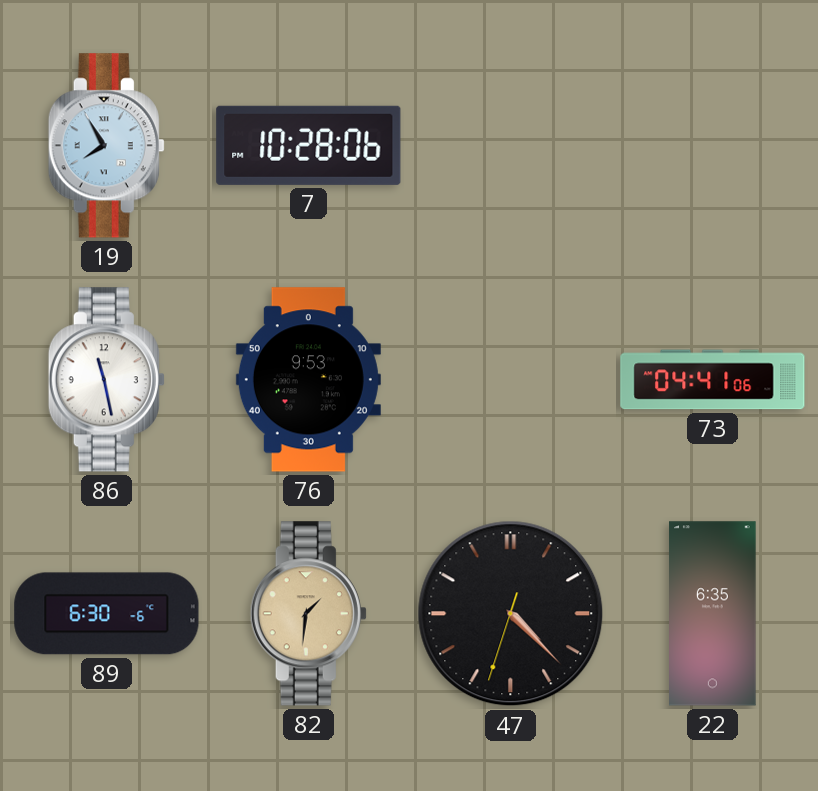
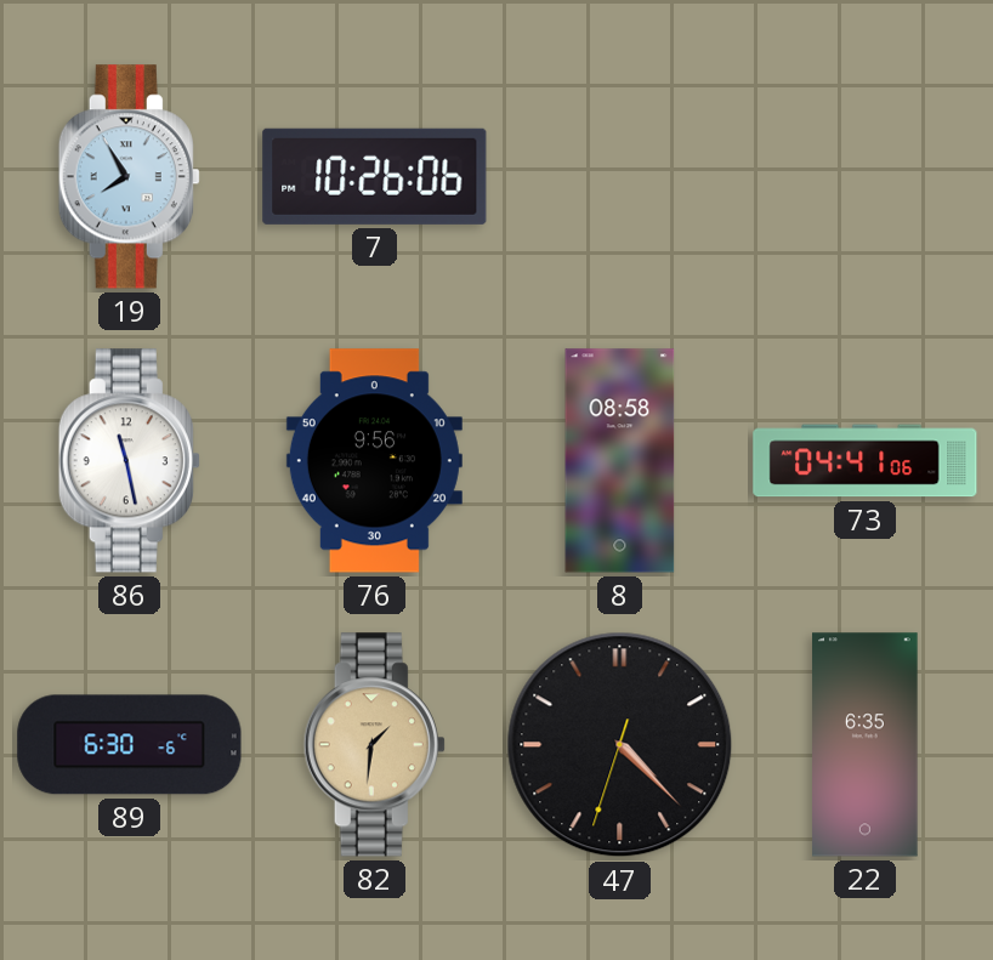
7: 10:28 -> 10:26
76: 9:53 -> 9:56
8: none -> 08:58
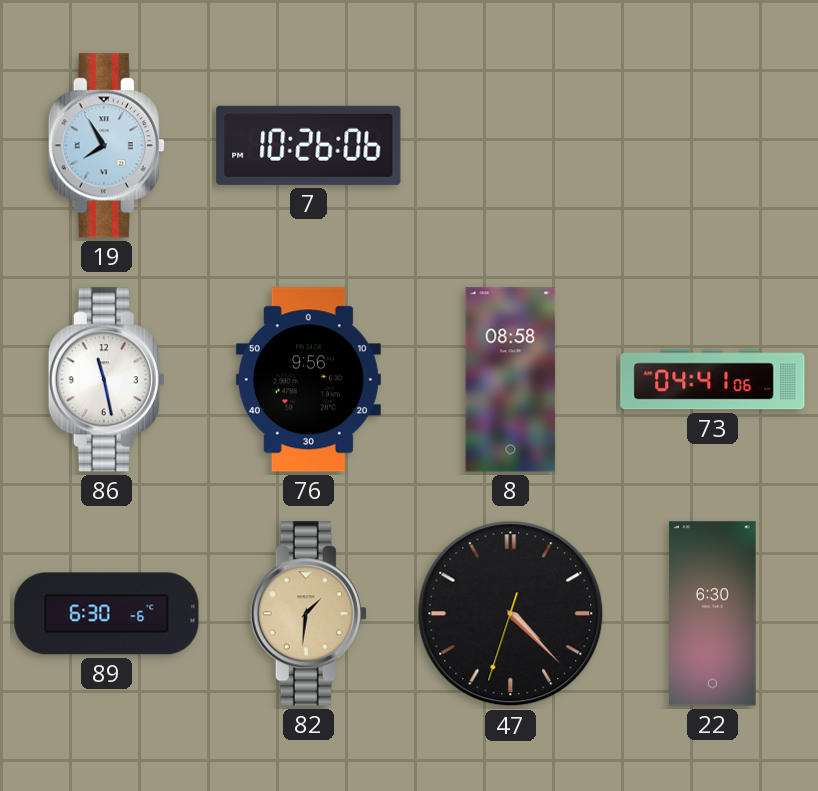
22: 6:35 -> 6:30
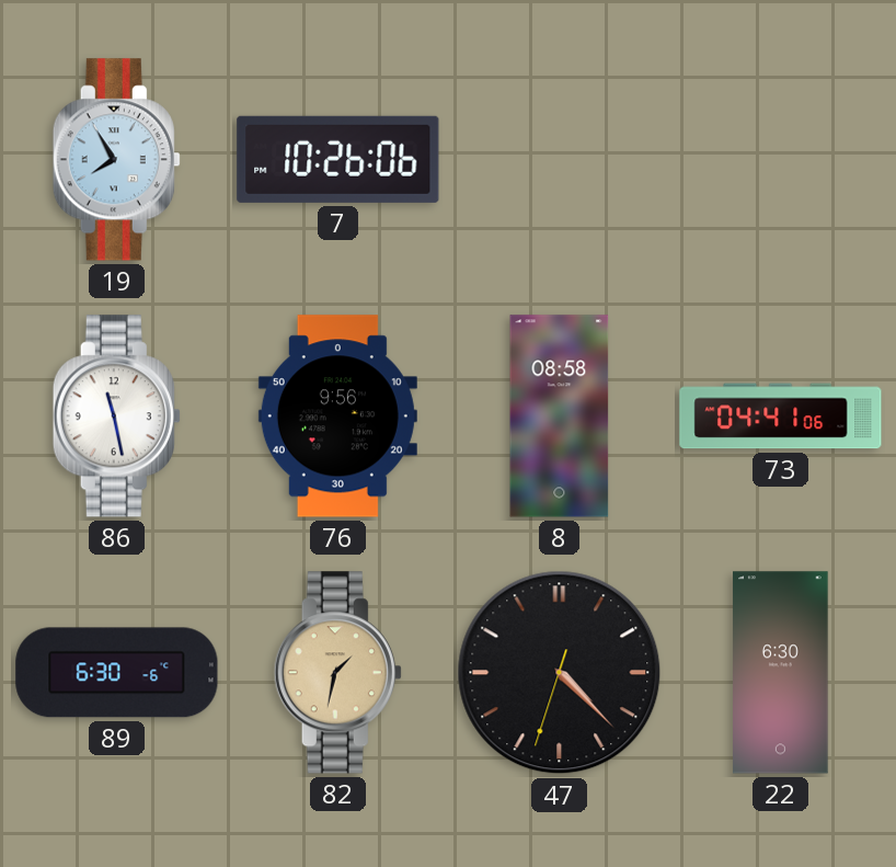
82: 1:31 -> 1:32
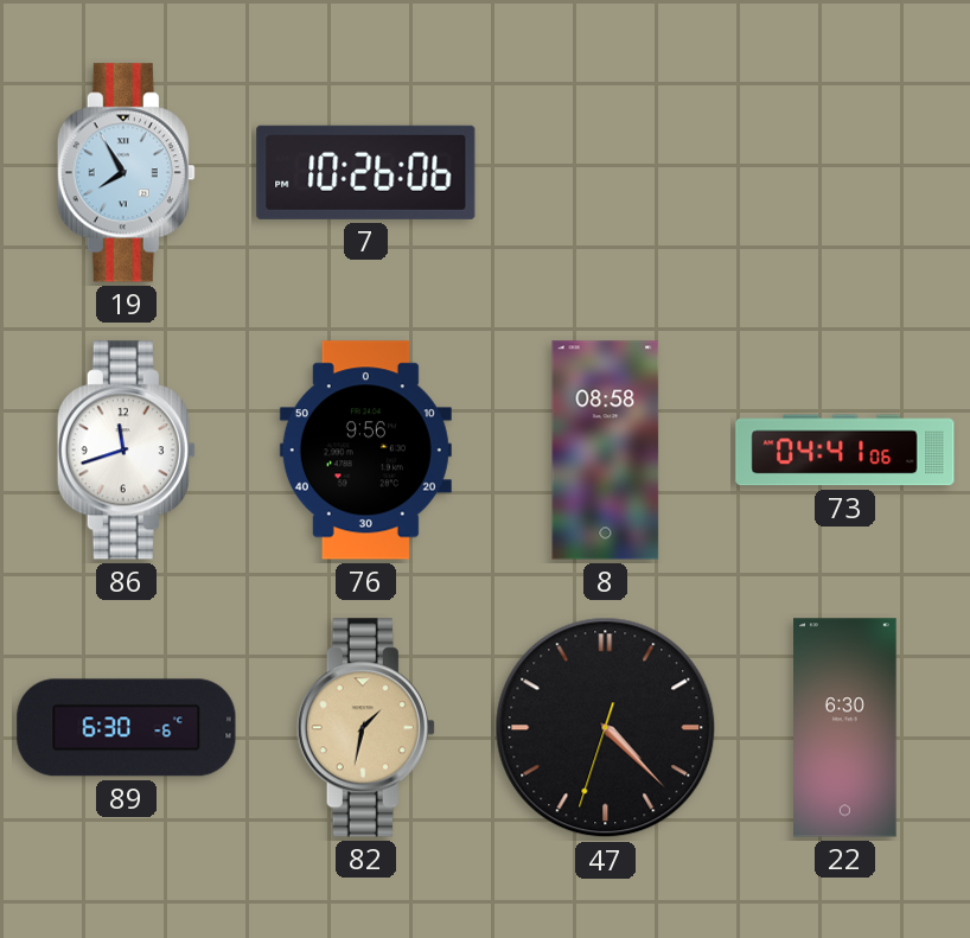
86: 11:28 -> 11:42
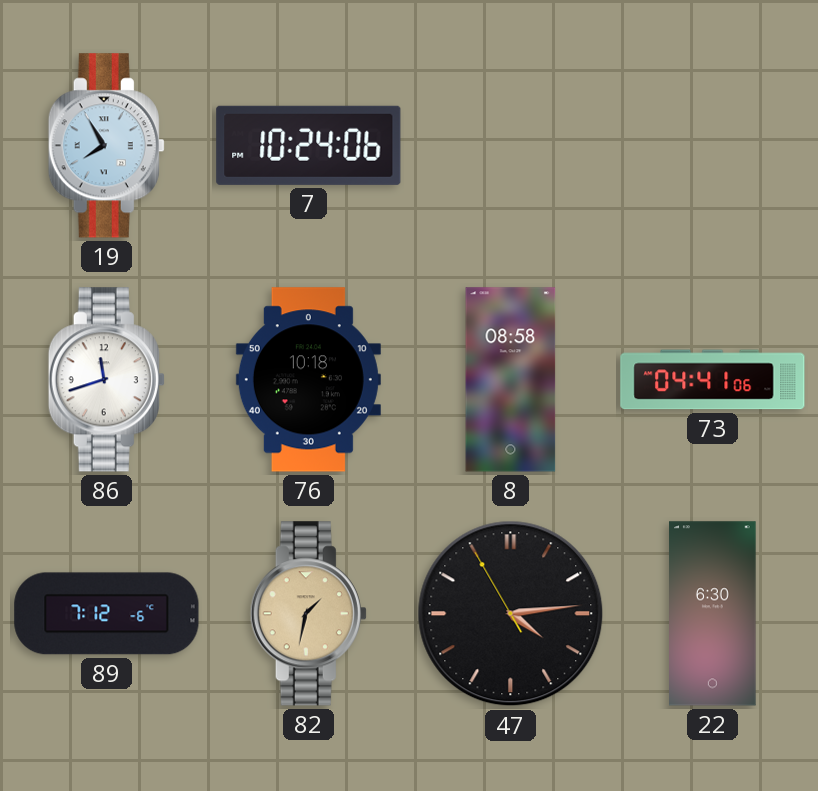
7: 10:26 -> 10:24
76: 9:56 -> 10:18
89: 6:30 -> 7:12
47: 4:22 -> 4:13
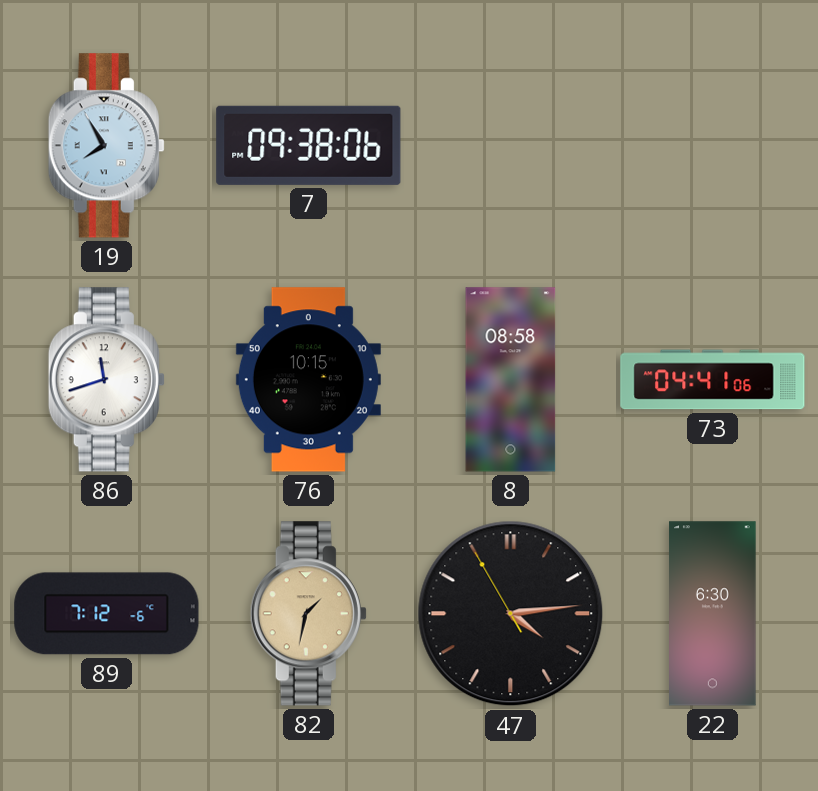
7: 10:24 -> 09:38
76: 10:18 -> 10:15
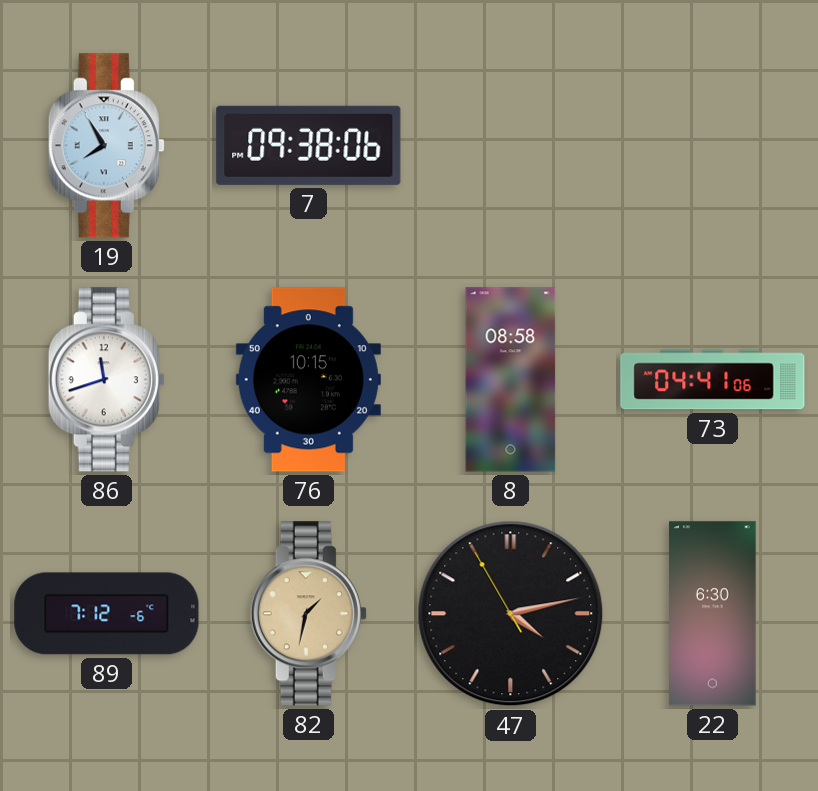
47: 4:13 -> 4:12
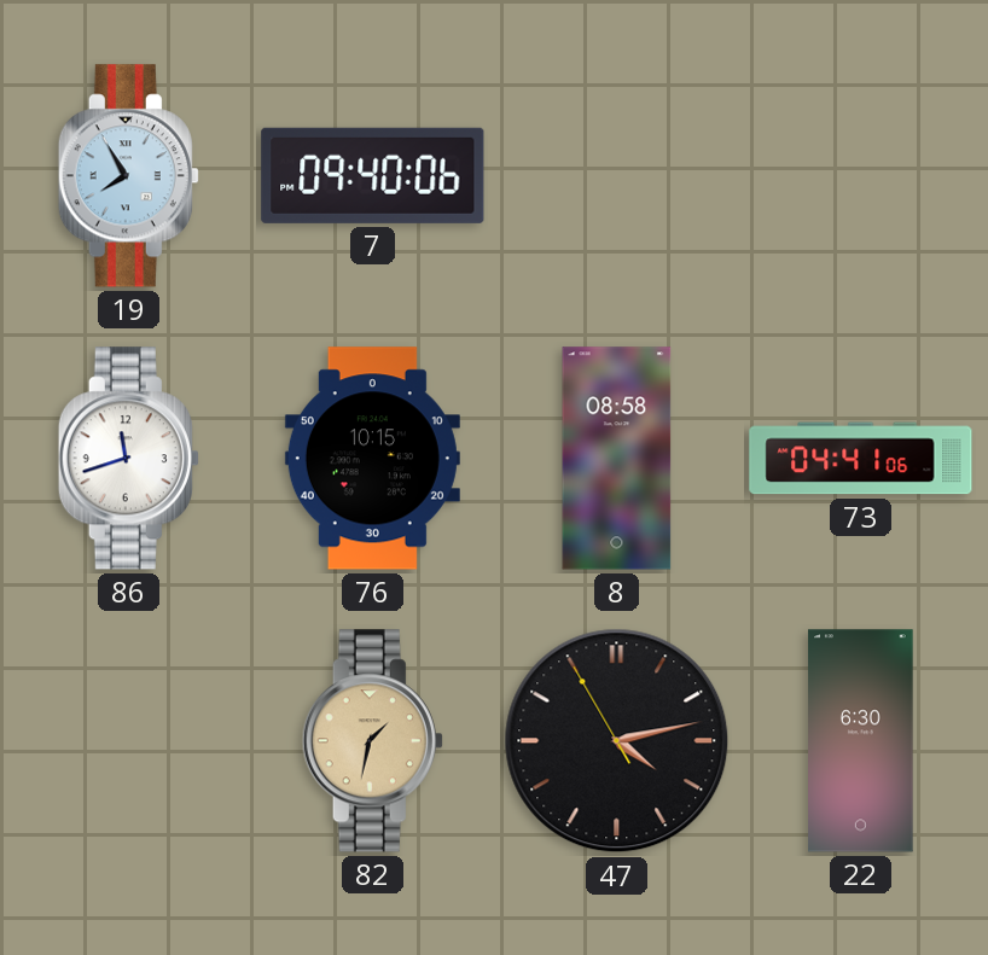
7: 09:38 -> 09:40
89: 7:12 -> none
